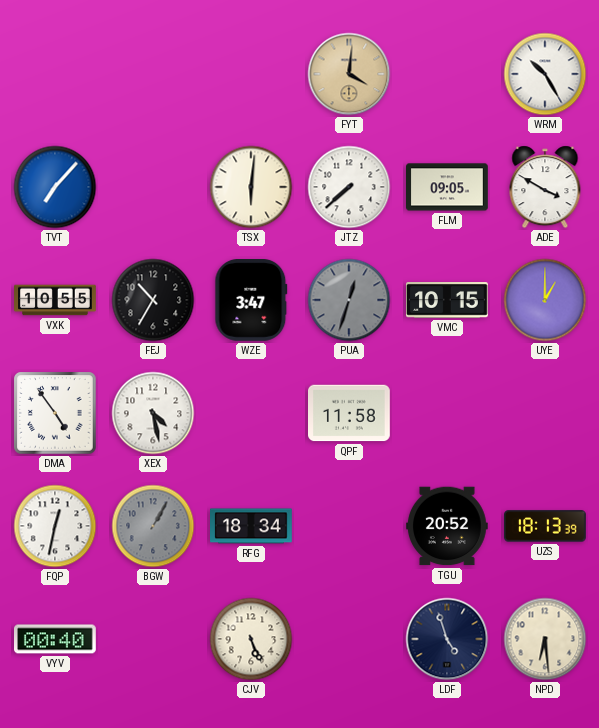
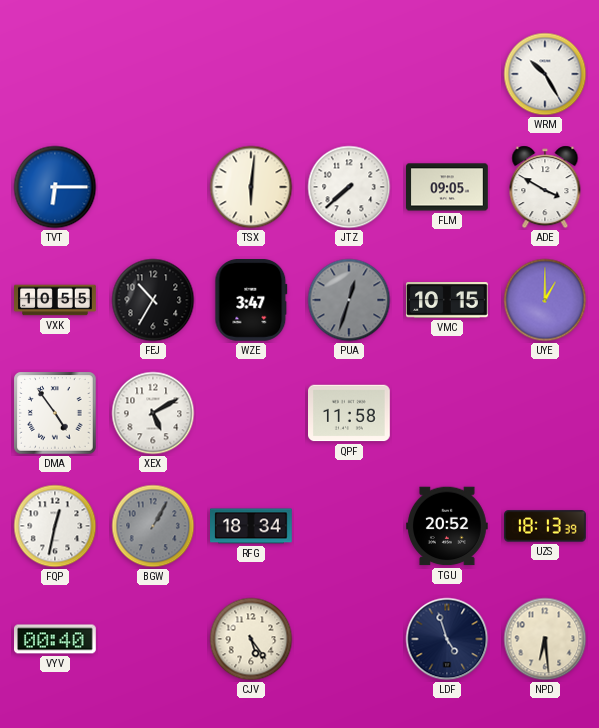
FYT: 4:01 -> none
TVT: 7:07 -> 6:15
XEX: 4:28 -> 5:10
CJV: 5:26 -> 5:24
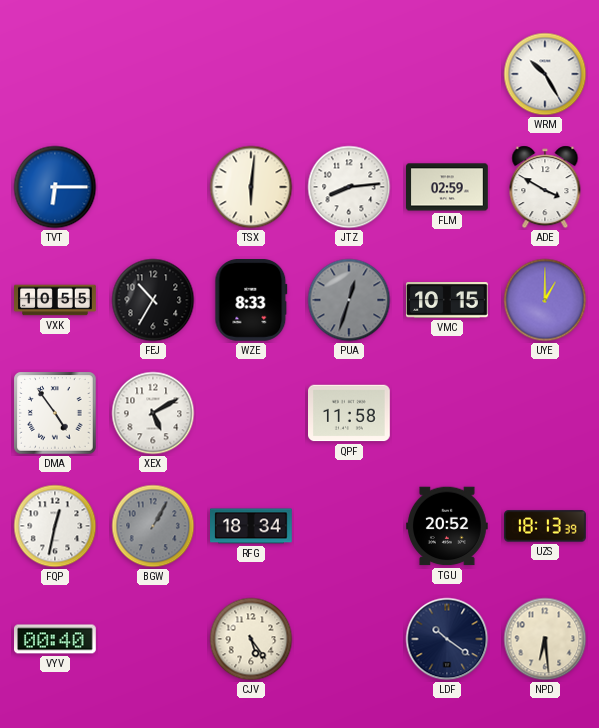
JTZ: 7:38 -> 8:14
FLM: 09:05 -> 02:59
WZE: 3:47 -> 8:33
LDF: 4:57 -> 10:21
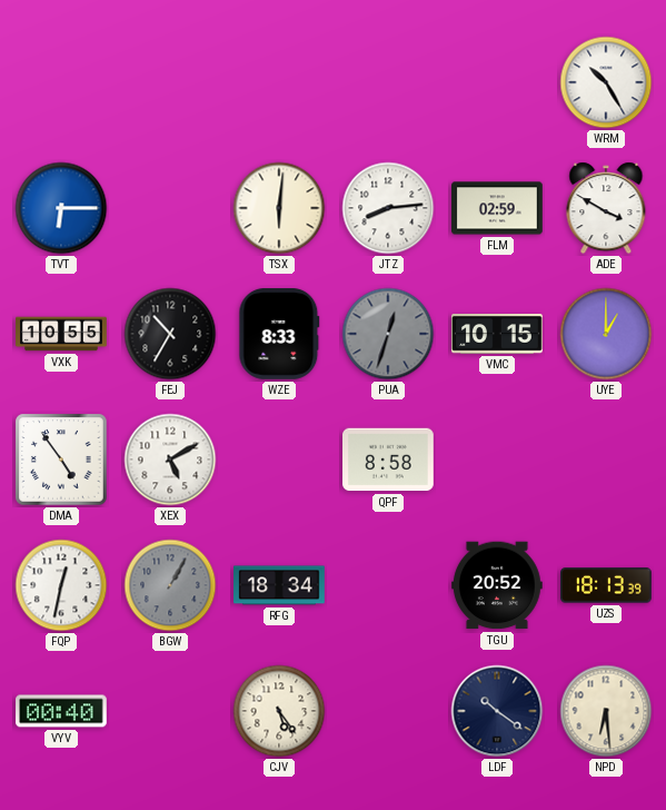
QPF: 11:58 -> 8:58
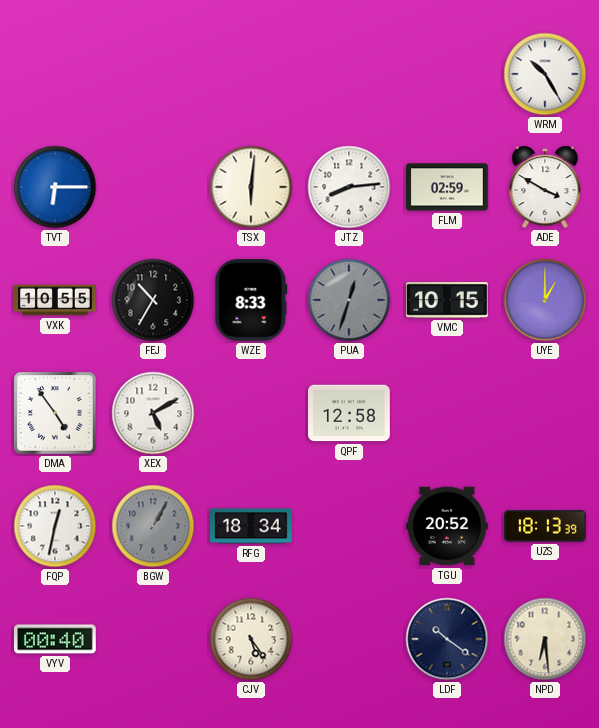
QPF: 8:58 -> 12:58
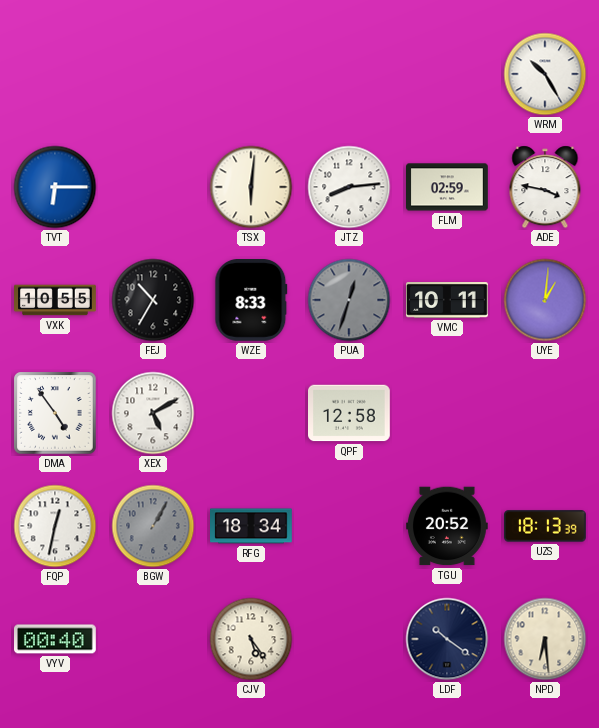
ADE: 3:50 -> 3:47
VMC: 10:15 -> 10:11
UYE: 1:00 -> 1:01
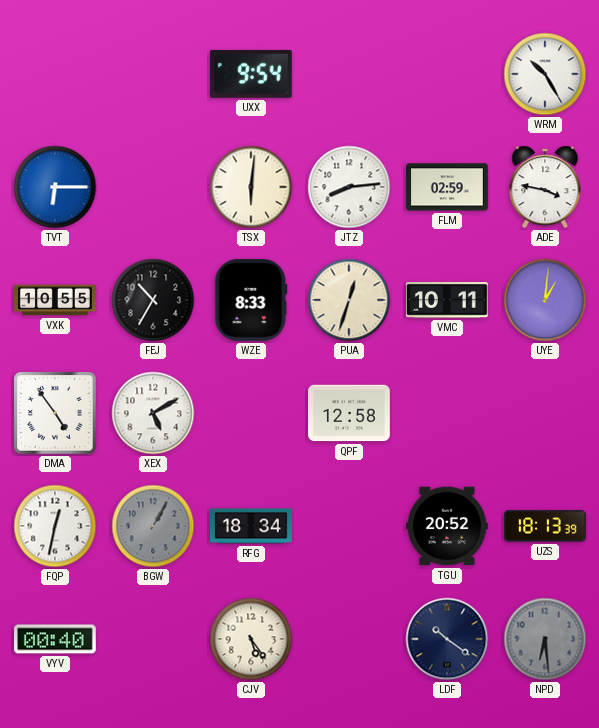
UXX: none -> 9:54
PUA dial: grey -> cream
NPD dial: cream -> grey
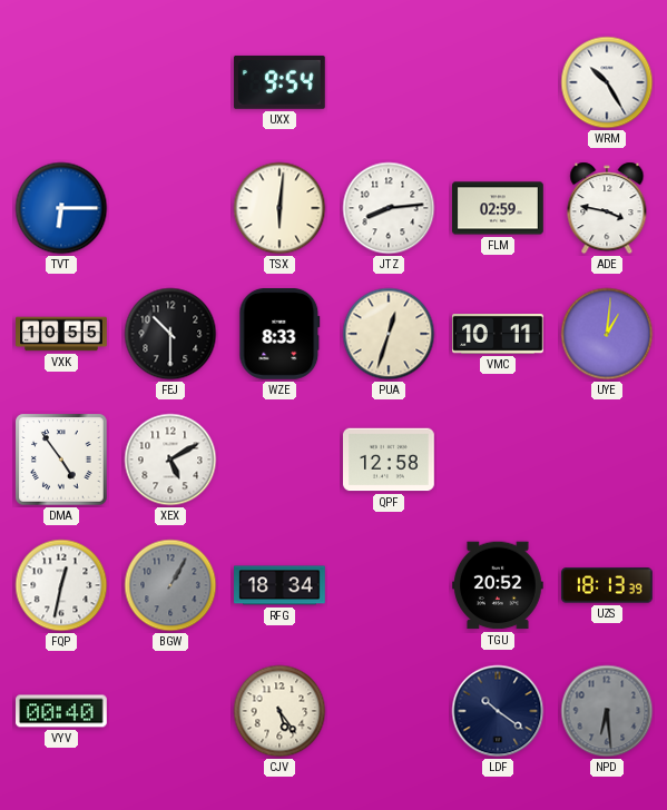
FEJ: 10:35 -> 10:30
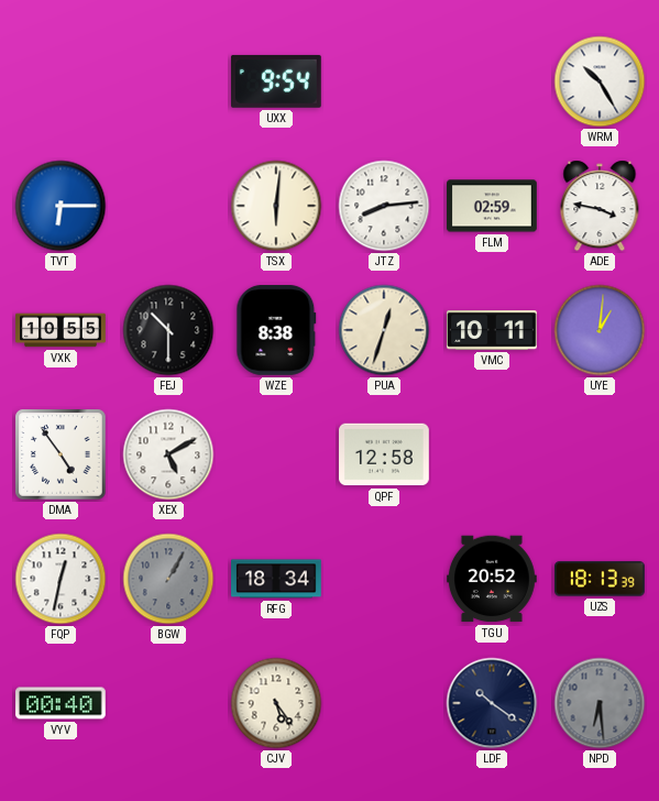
WZE: 8:33 -> 8:38
